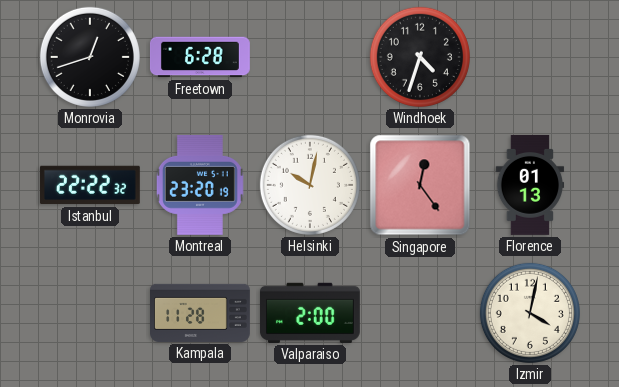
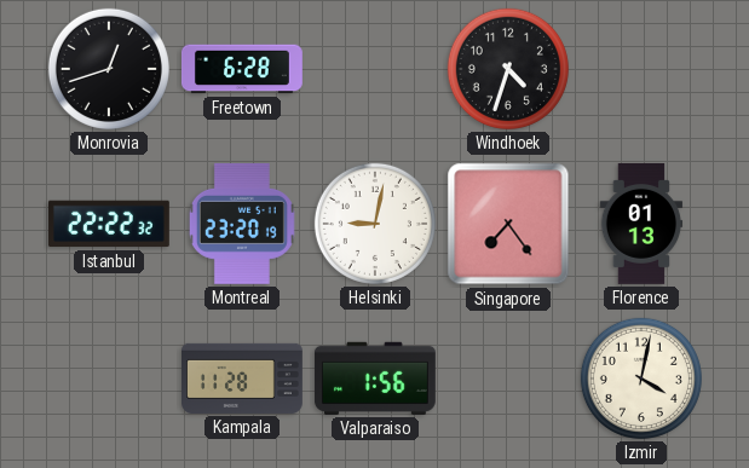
Helsinki: 10:02 -> 9:02
Singapore: 12:24 -> 7:24
Valparaiso: 2:00 -> 1:56
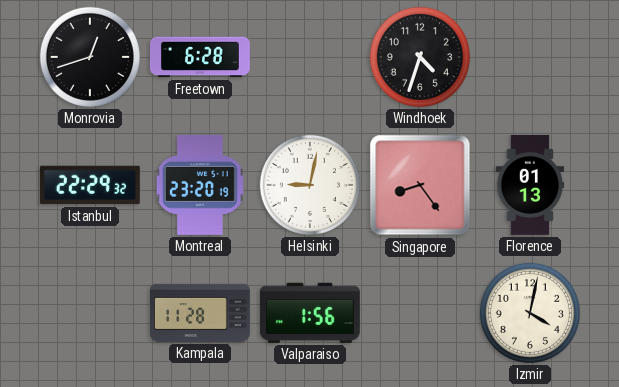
Istanbul: 22:22 -> 22:29
Singapore: 7:24 -> 8:24
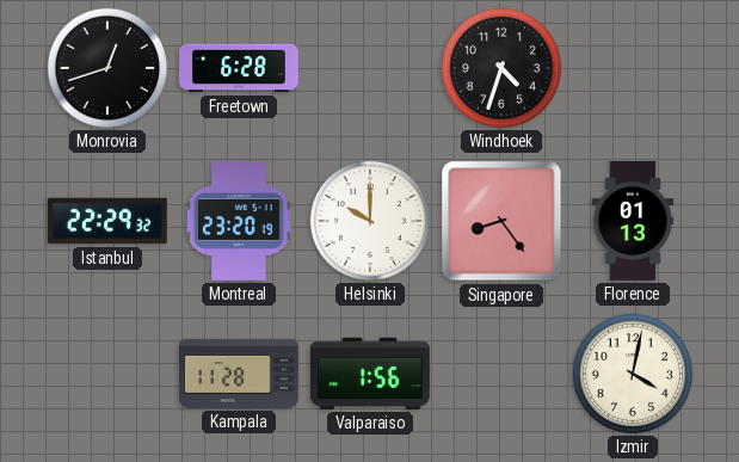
Helsinki: 9:02 -> 10:00
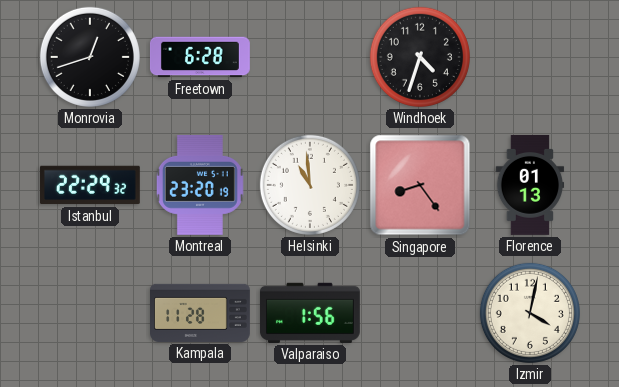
Helsinki: 10:00 -> 10:59
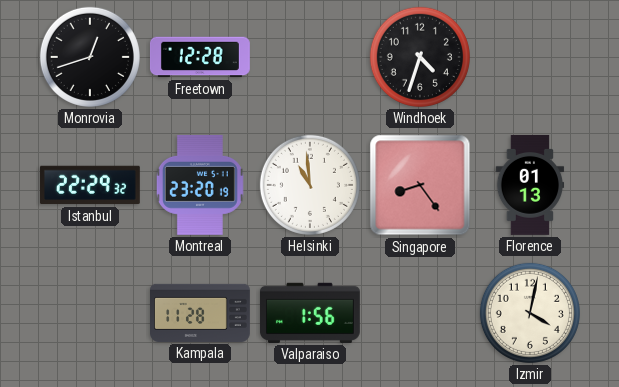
Freetown: 6:28 -> 12:28
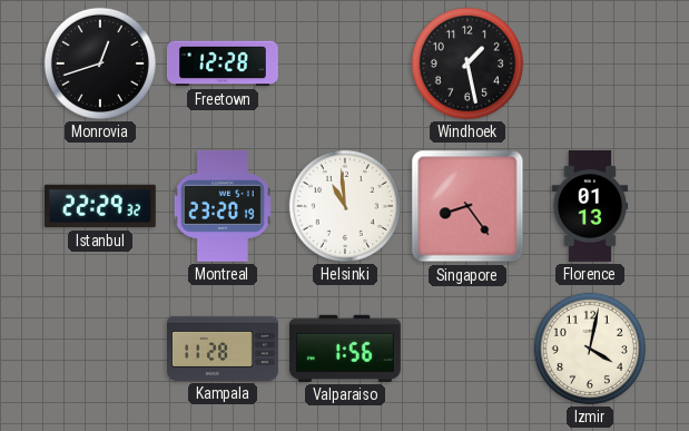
Windhoek: 4:33 -> 1:28
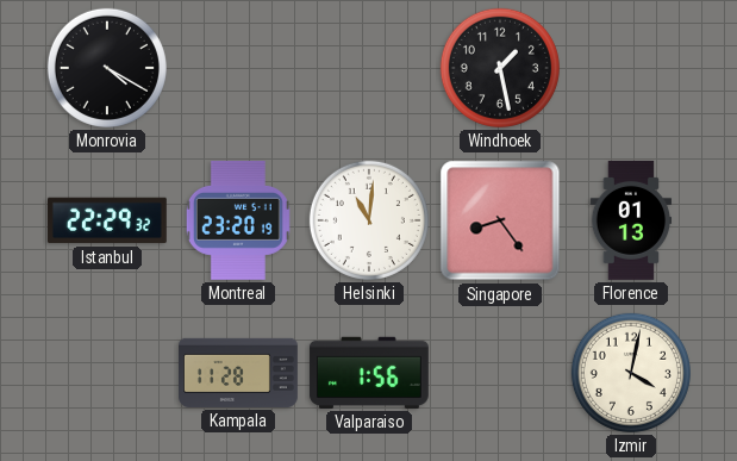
Monrovia: 12:42 -> 4:20
Freetown: 12:28 -> none
Helsinki: 10:59 -> 11:01
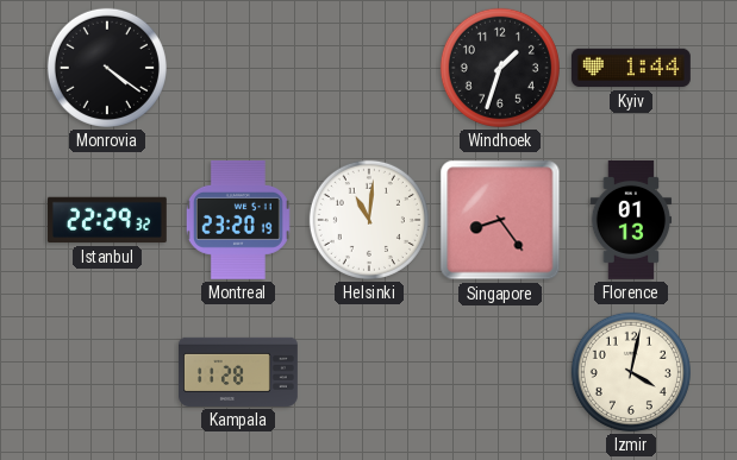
Monrovia: 4:20 -> 4:21
Windhoek: 1:28 -> 1:33
Kyiv: none -> 1:44
Valparaiso: 1:56 -> none
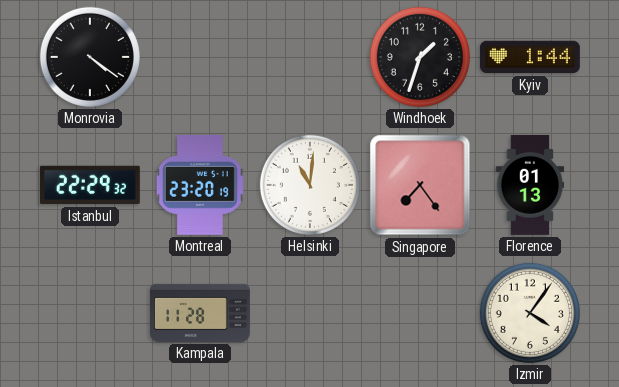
Singapore: 8:24 -> 7:24
Izmir: 4:02 -> 4:06
